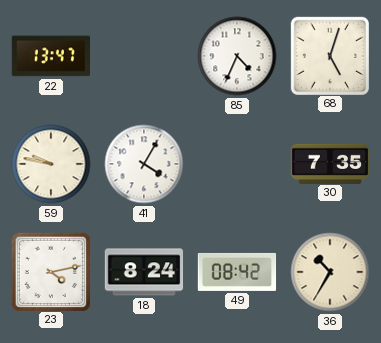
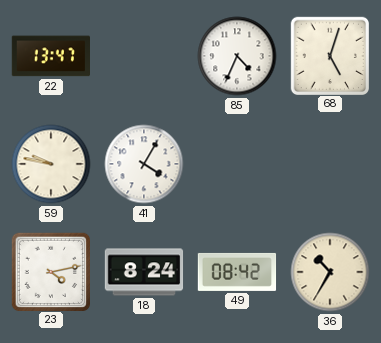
30: 7:35 -> none
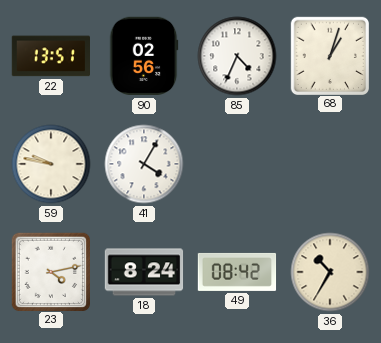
22: 13:47 -> 13:51
90: none -> 02:56
68: 5:03 -> 1:03
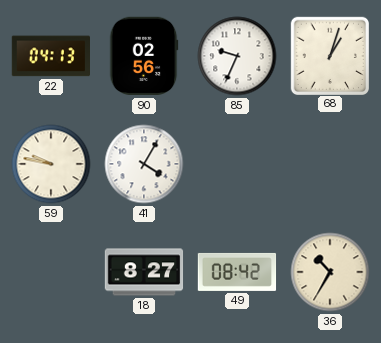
22: 13:51 -> 04:13
85: 4:34 -> 9:34
23: 4:13 -> none
18: 8:24 -> 8:27
